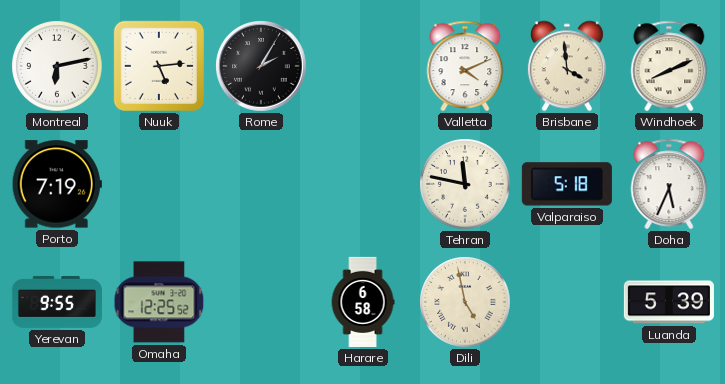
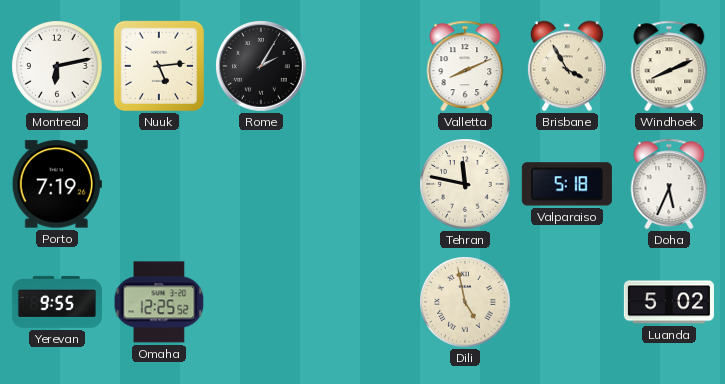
Valletta: 4:11 -> 8:11
Brisbane: 3:59 -> 3:55
Harare: 6:58 -> none
Luanda: 5:39 -> 5:02
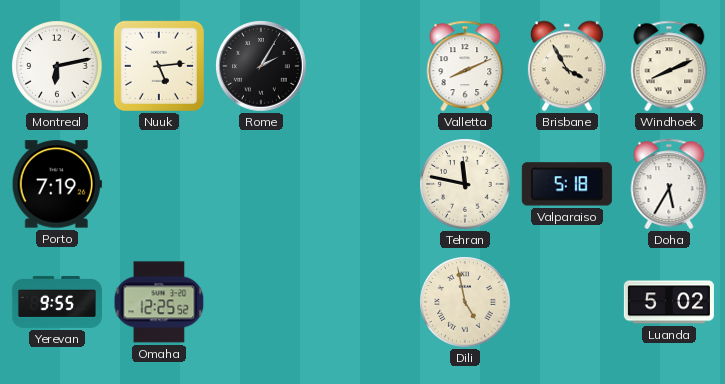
Doha: 5:34 -> 5:35
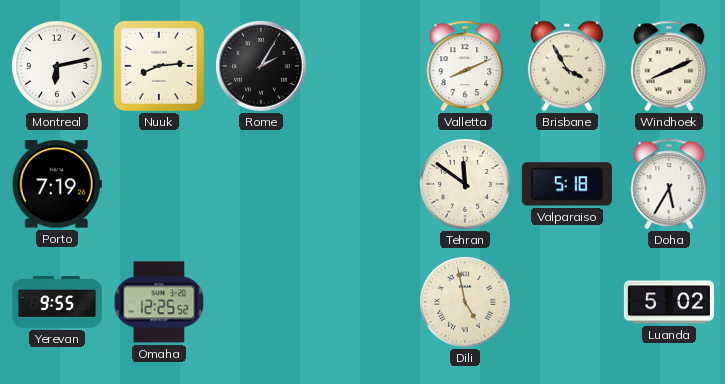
Nuuk: 5:14 -> 8:14
Tehran: 11:47 -> 11:51
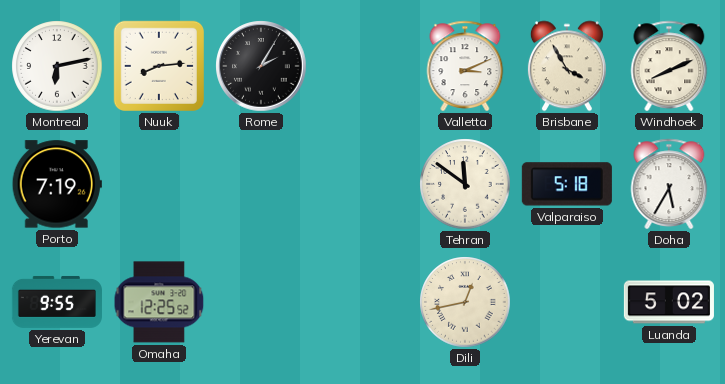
Valletta: 8:11 -> 3:11
Dili: 4:58 -> 12:43
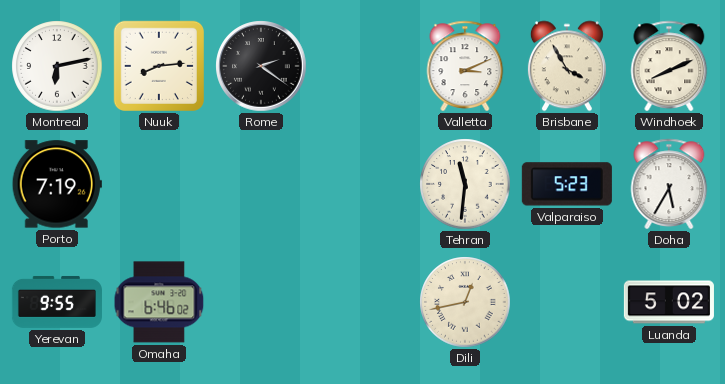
Rome: 2:05 -> 2:21
Tehran: 11:51 -> 11:31
Valparaiso: 5:18 -> 5:23
Omaha: 12:25 -> 6:46
